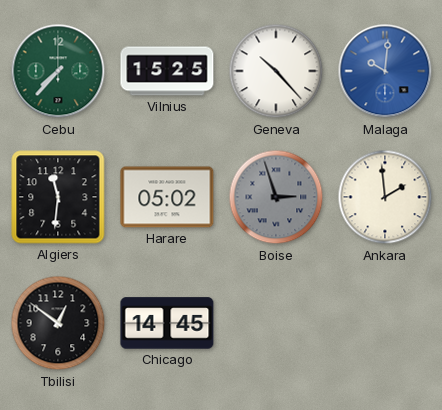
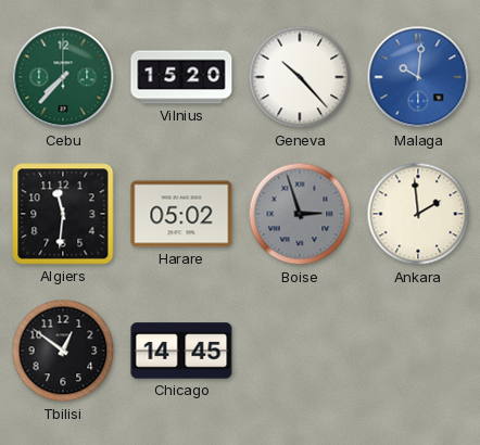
Vilnius: 15:25 -> 15:20
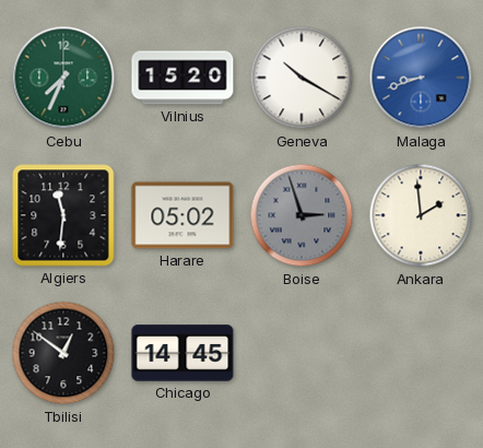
Cebu: 7:37 -> 7:34
Geneva: 10:23 -> 10:20
Malaga: 10:01 -> 8:42
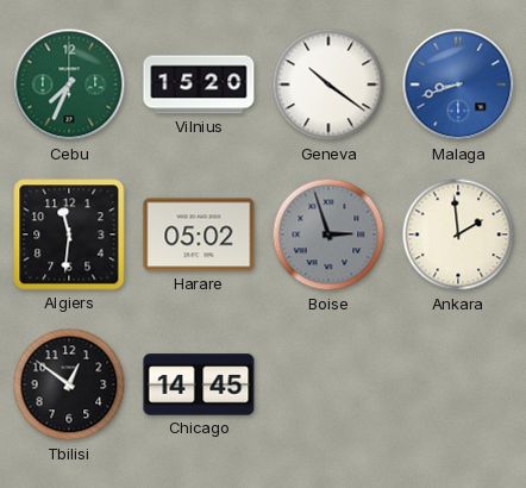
Geneva: 10:20 -> 10:21
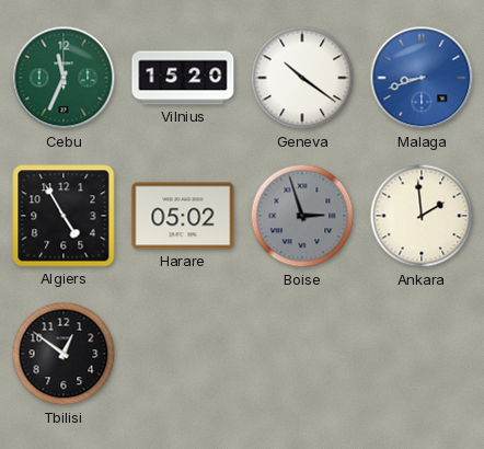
Cebu: 7:34 -> 11:34
Algiers: 11:31 -> 4:55
Chicago: 14:45 -> none
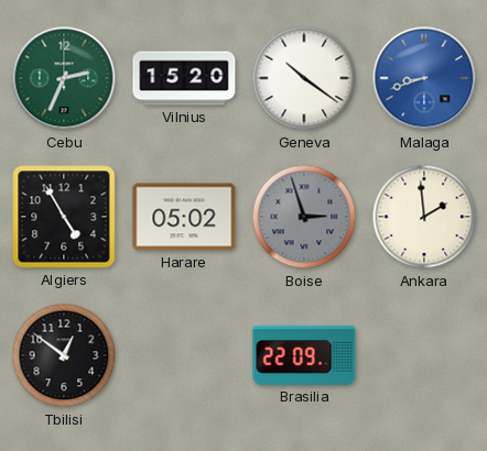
Cebu: 11:34 -> 2:34
Brasilia: none -> 22:09
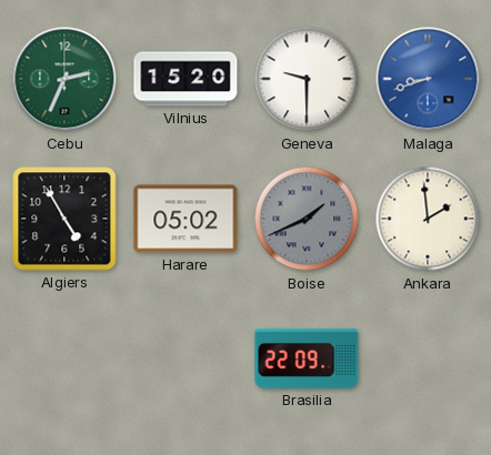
Geneva: 10:21 -> 9:30
Boise: 2:57 -> 1:41
Tbilisi: 12:51 -> none
